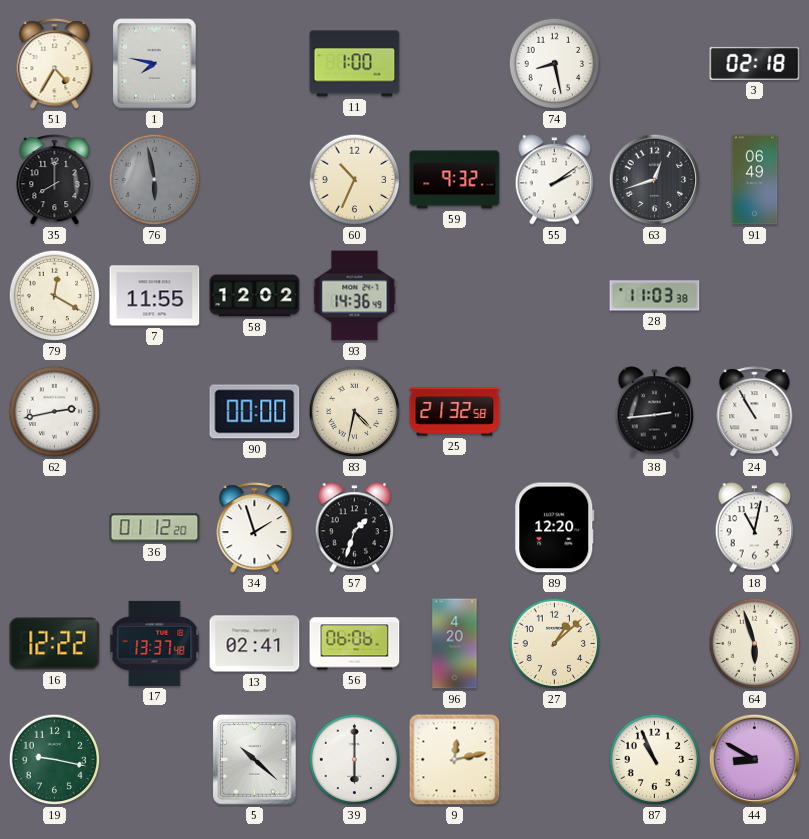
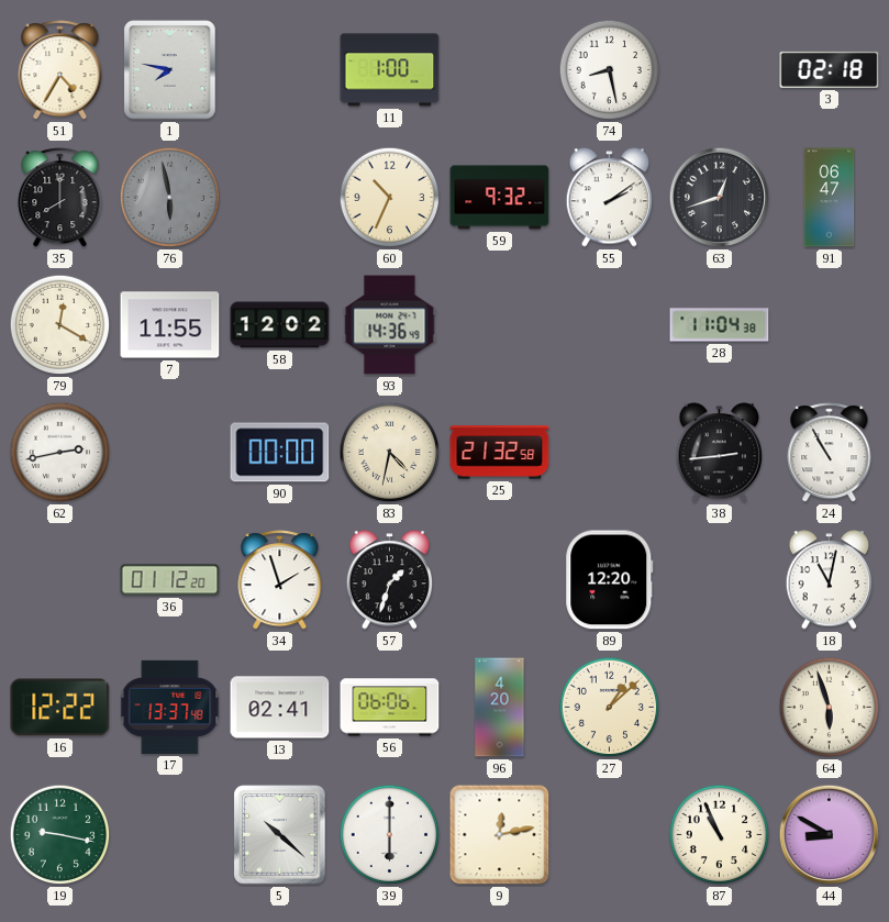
91: 06:49 -> 06:47
28: 11:03 -> 11:04
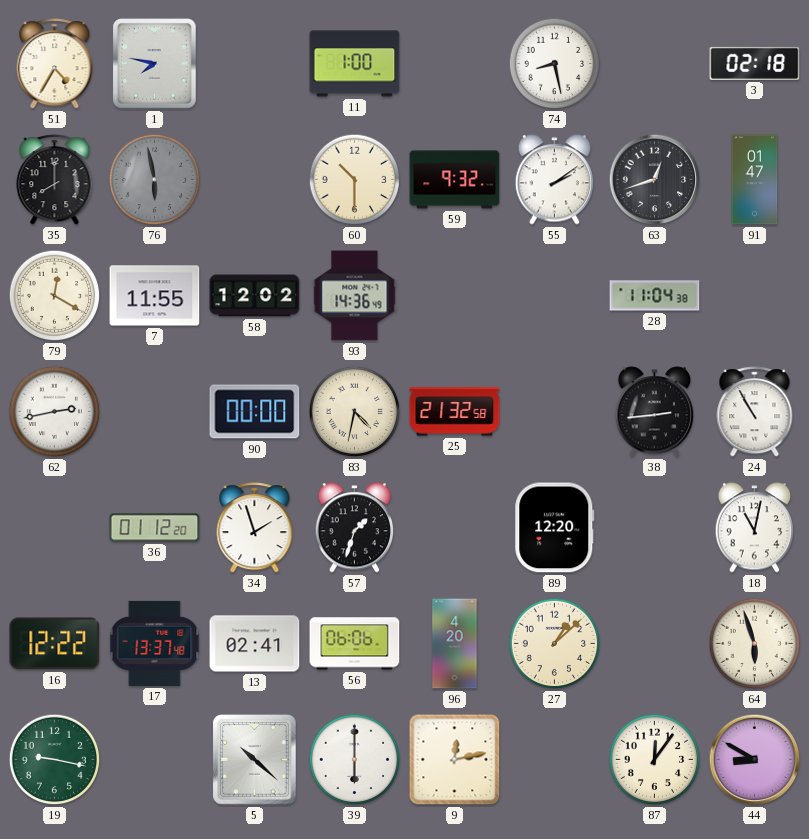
60: 10:34 -> 10:30
91: 06:47 -> 01:47
87: 10:56 -> 12:06
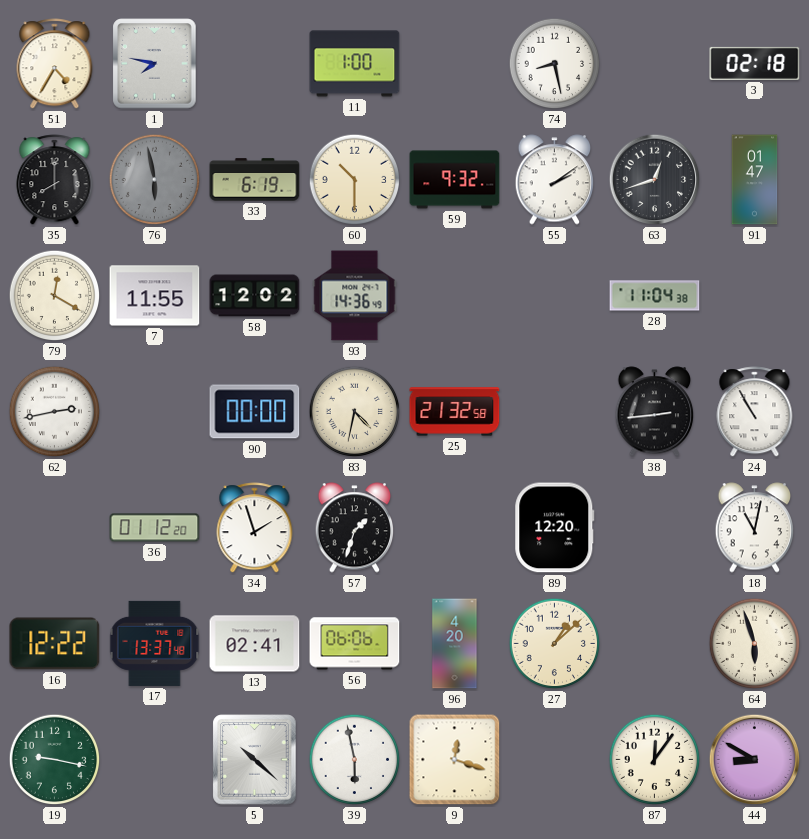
33: none -> 6:19
39: 6:00 -> 5:58
9: 12:13 -> 12:18
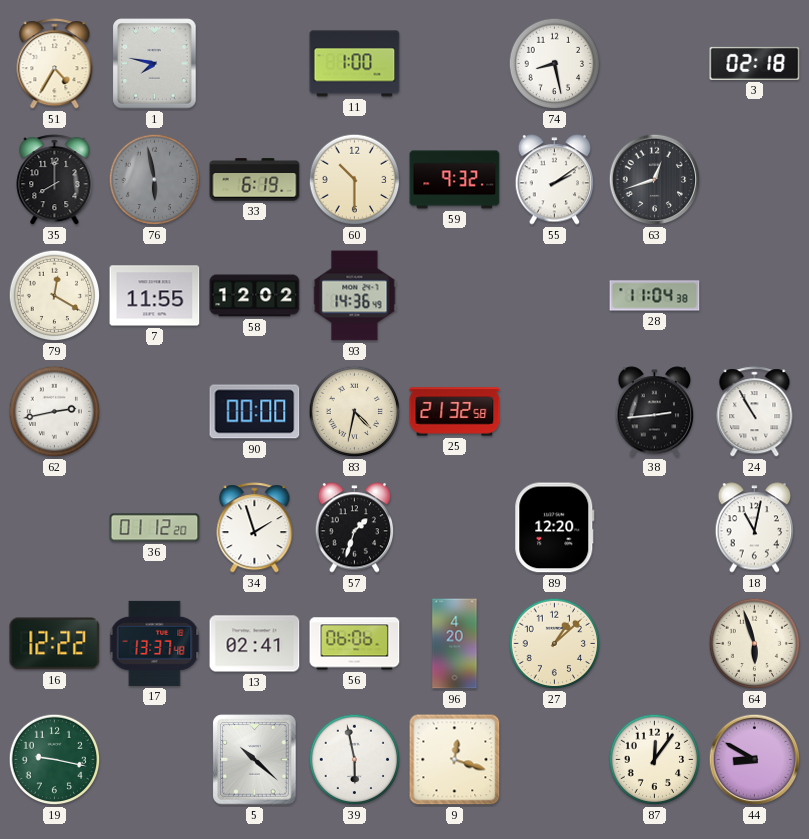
91: 01:47 -> none
